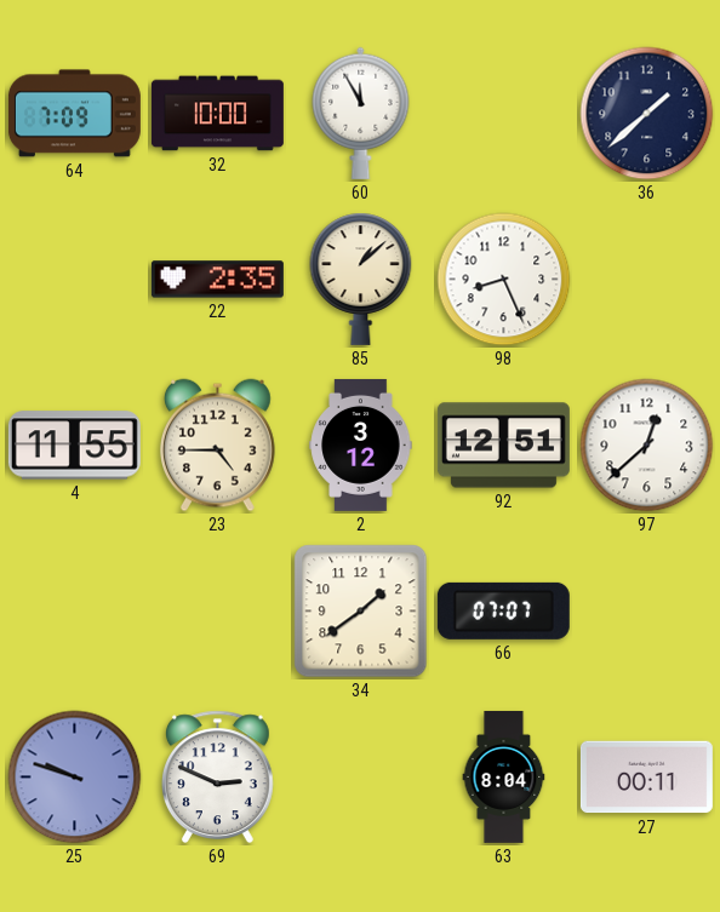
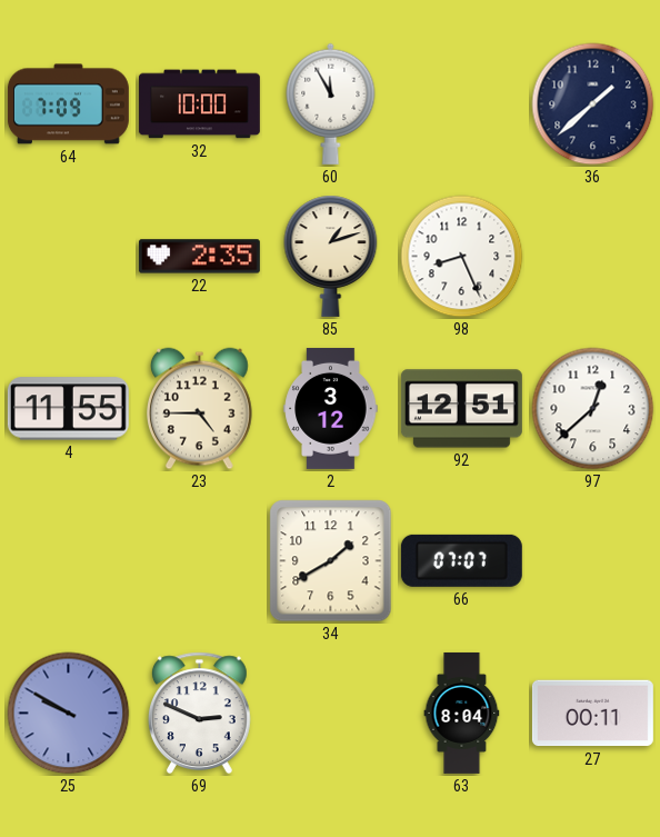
85: 1:08 -> 1:12
34: 1:39 -> 1:40
25: 9:48 -> 9:50
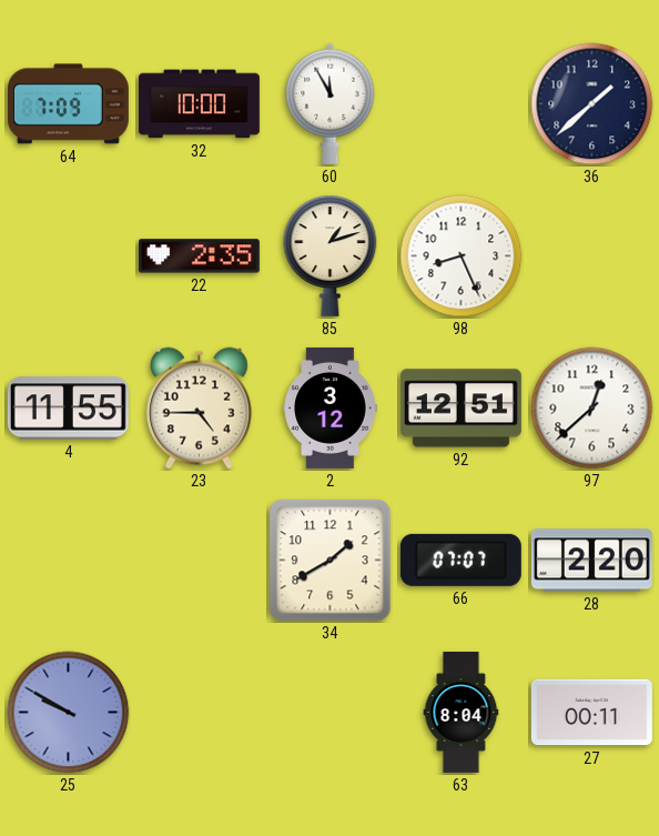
28: none -> 2:20
69: 2:49 -> none
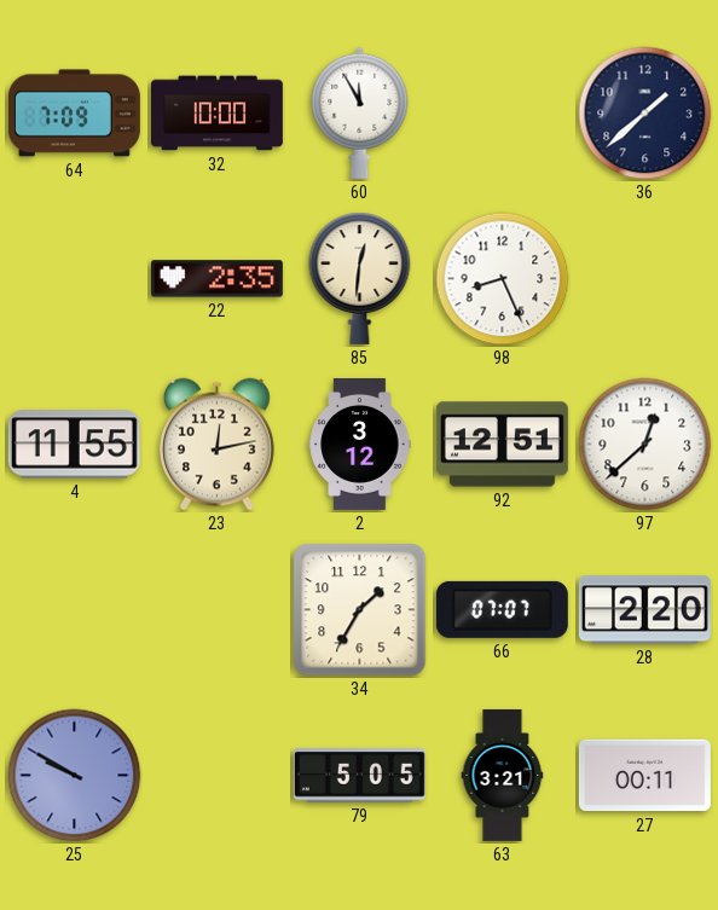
85: 1:12 -> 12:31
23: 4:45 -> 12:13
34: 1:40 -> 1:35
79: none -> 5:05
63: 8:04 -> 3:21
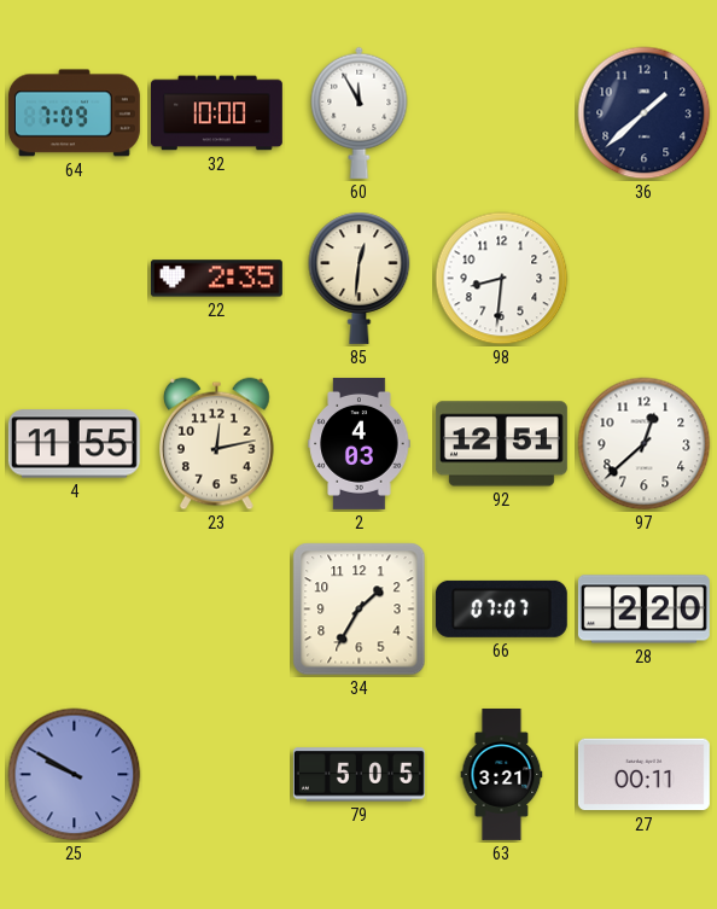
98: 8:26 -> 8:31
2: 3:12 -> 4:03
